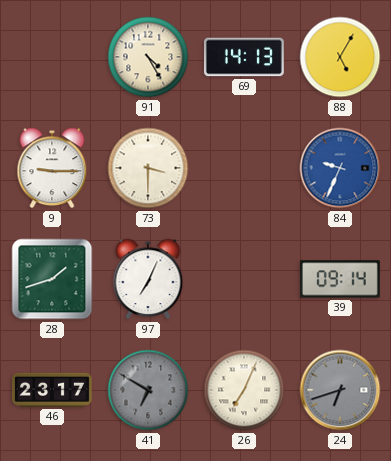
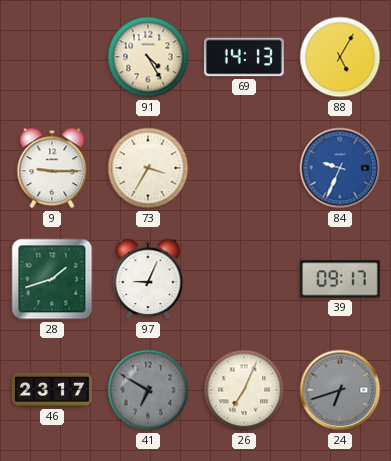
73: 3:30 -> 3:35
97: 7:04 -> 9:04
39: 09:14 -> 09:17
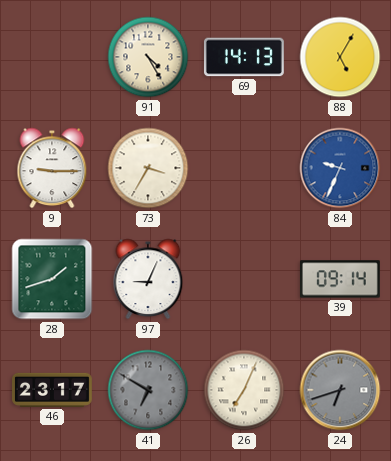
39: 09:17 -> 09:14
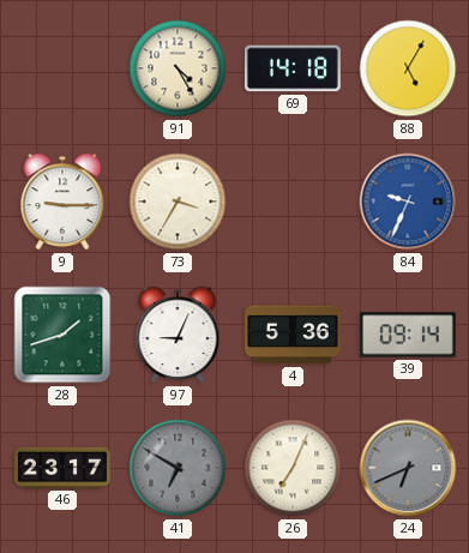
69: 14:13 -> 14:18
4: none -> 5:36
24: 6:42 -> 6:41
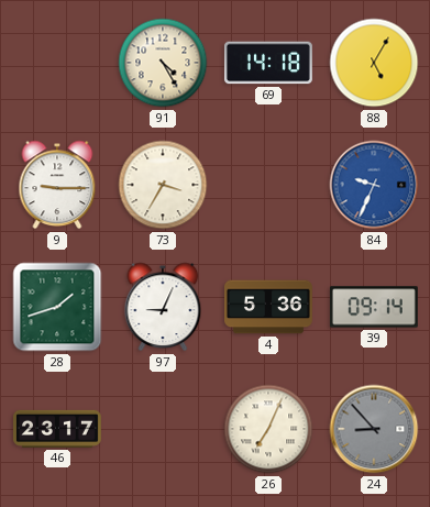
41: 6:50 -> none
24: 6:41 -> 8:53
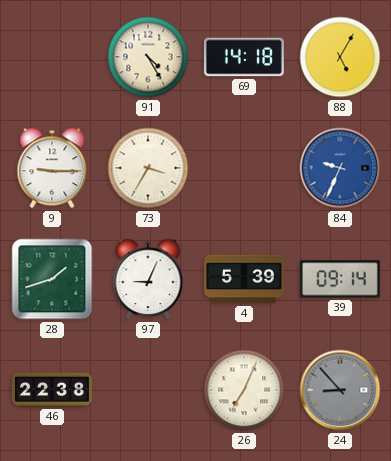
4: 5:36 -> 5:39
46: 23:17 -> 22:38
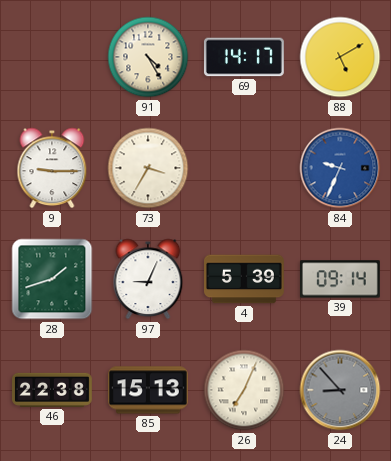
69: 14:18 -> 14:17
88: 5:05 -> 5:10
85: none -> 15:13
